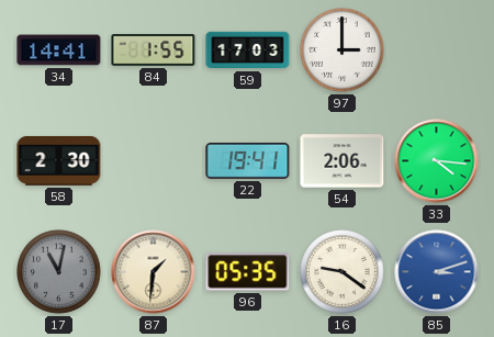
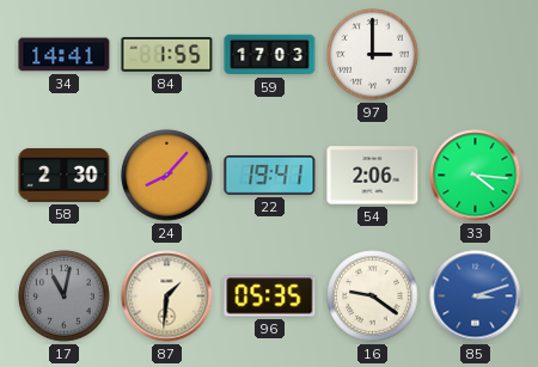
24: none -> 8:07
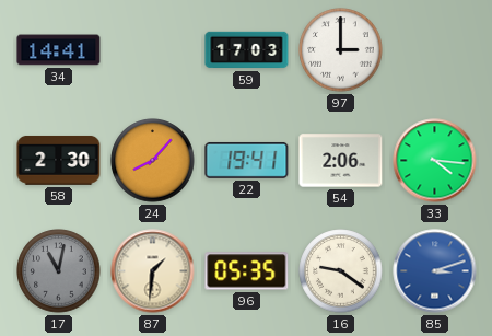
84: 1:55 -> none
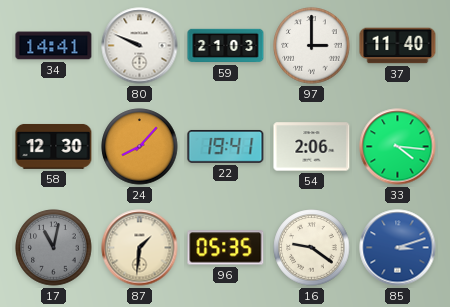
80: none -> 9:49
59: 17:03 -> 21:03
37: none -> 11:40
58: 2:30 -> 12:30
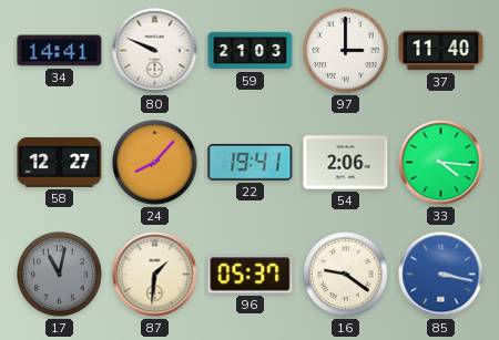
58: 12:30 -> 12:27
96: 05:35 -> 05:37
85: 3:12 -> 3:17
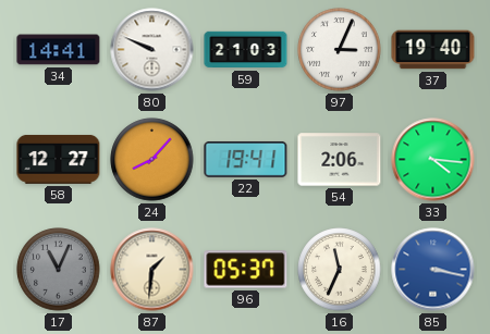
97: 3:00 -> 3:04
37: 11:40 -> 19:40
17: 11:02 -> 11:04
16: 9:21 -> 11:34
